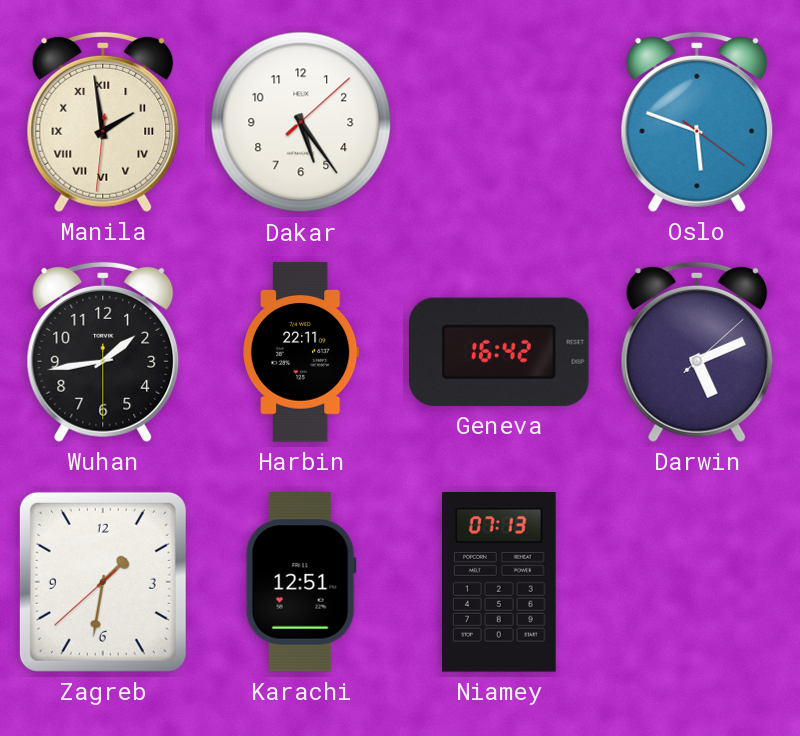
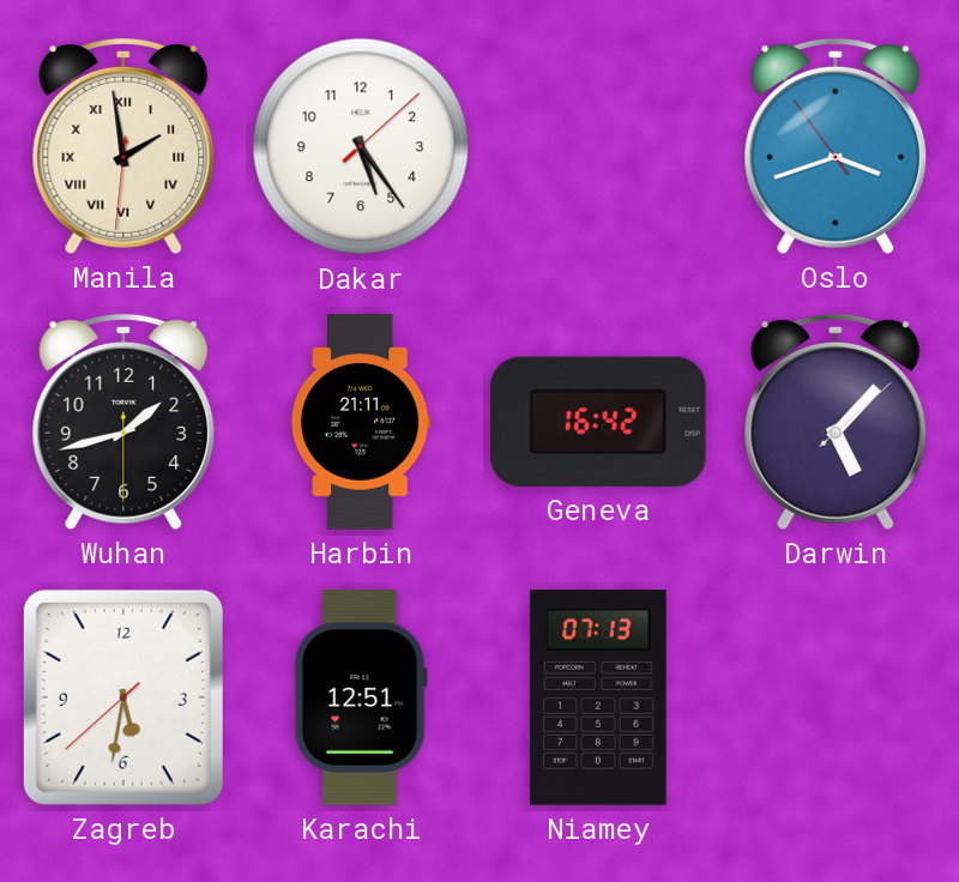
Oslo: 5:48 -> 3:41
Wuhan: 1:43 -> 1:42
Harbin: 22:11 -> 21:11
Darwin: 5:11 -> 5:07
Zagreb: 1:31 -> 5:31
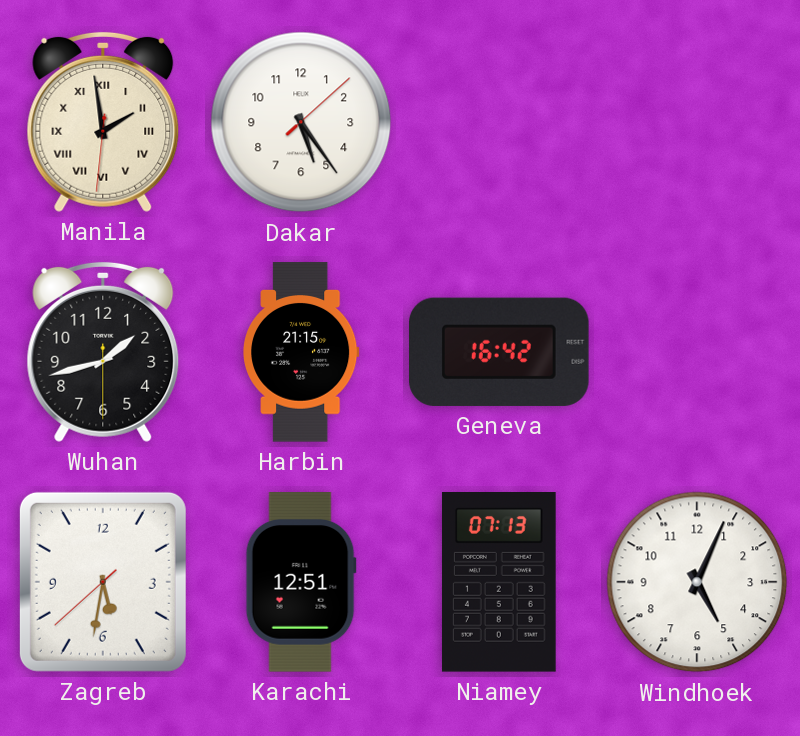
Oslo: 3:41 -> none
Harbin: 21:11 -> 21:15
Darwin: 5:07 -> none
Windhoek: none -> 5:04
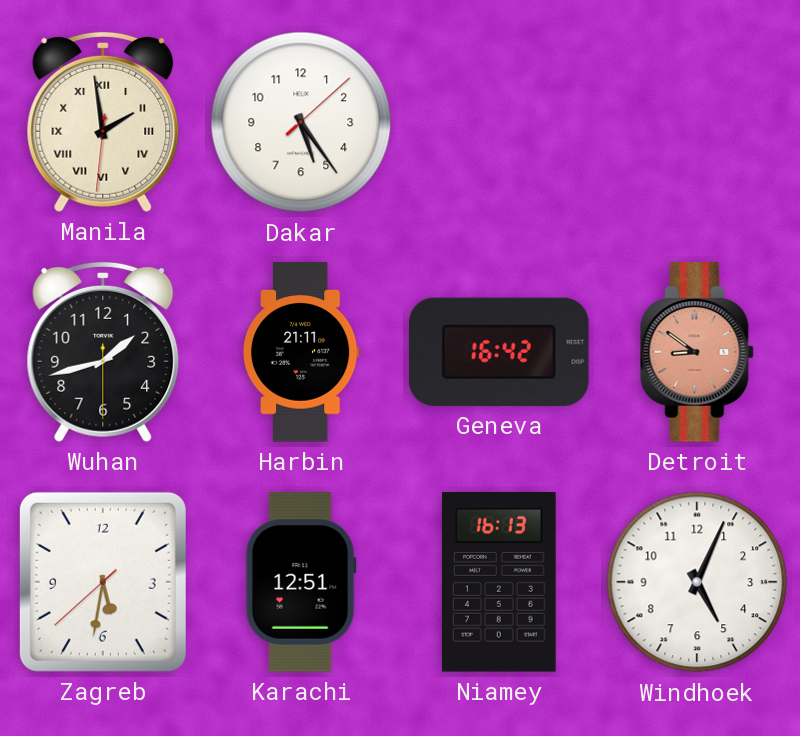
Harbin: 21:15 -> 21:11
Detroit: none -> 8:51
Niamey: 07:13 -> 16:13
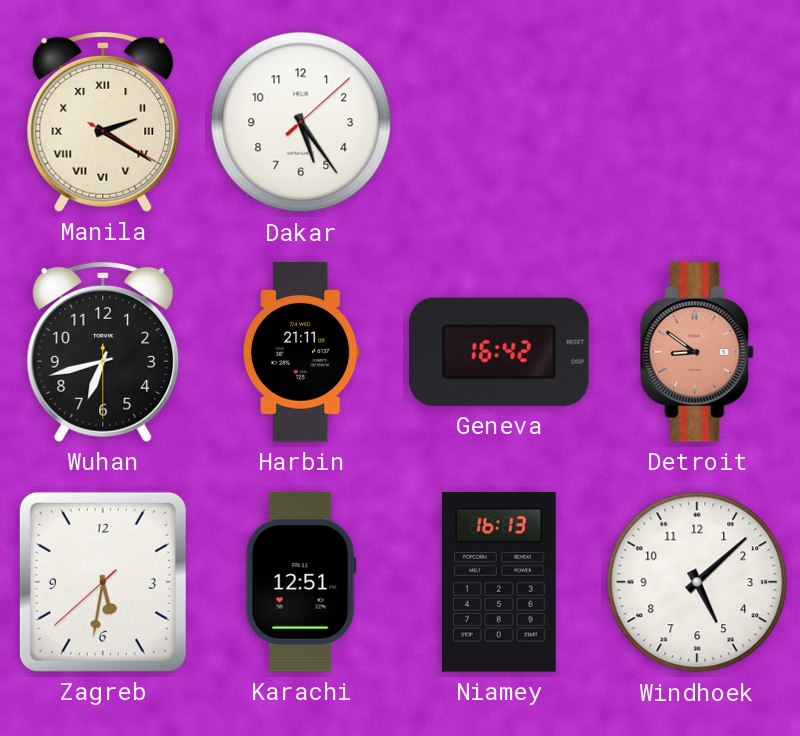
Manila: 1:58 -> 2:20
Wuhan: 1:42 -> 6:42
Windhoek: 5:04 -> 5:08
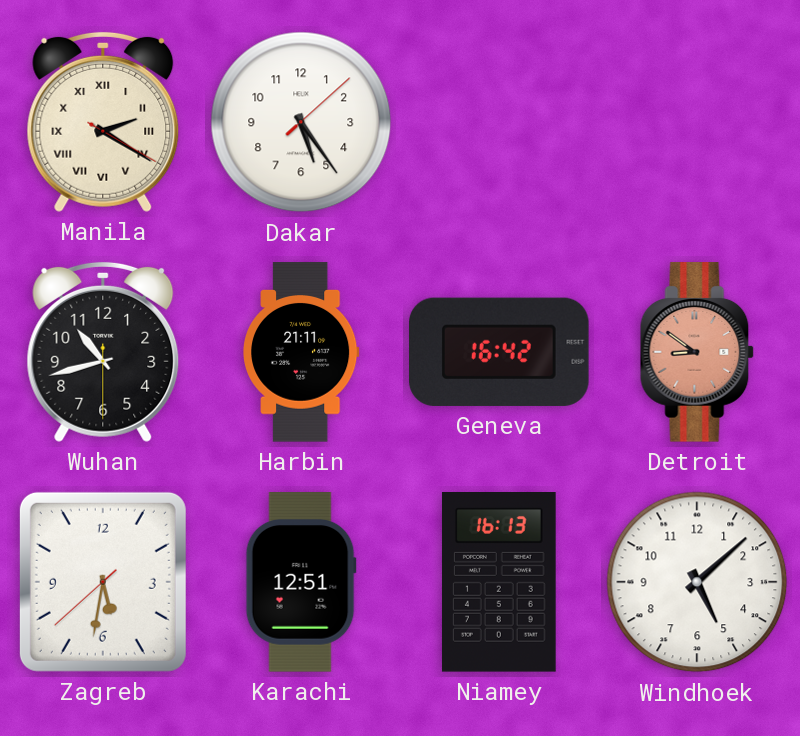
Wuhan: 6:42 -> 10:42
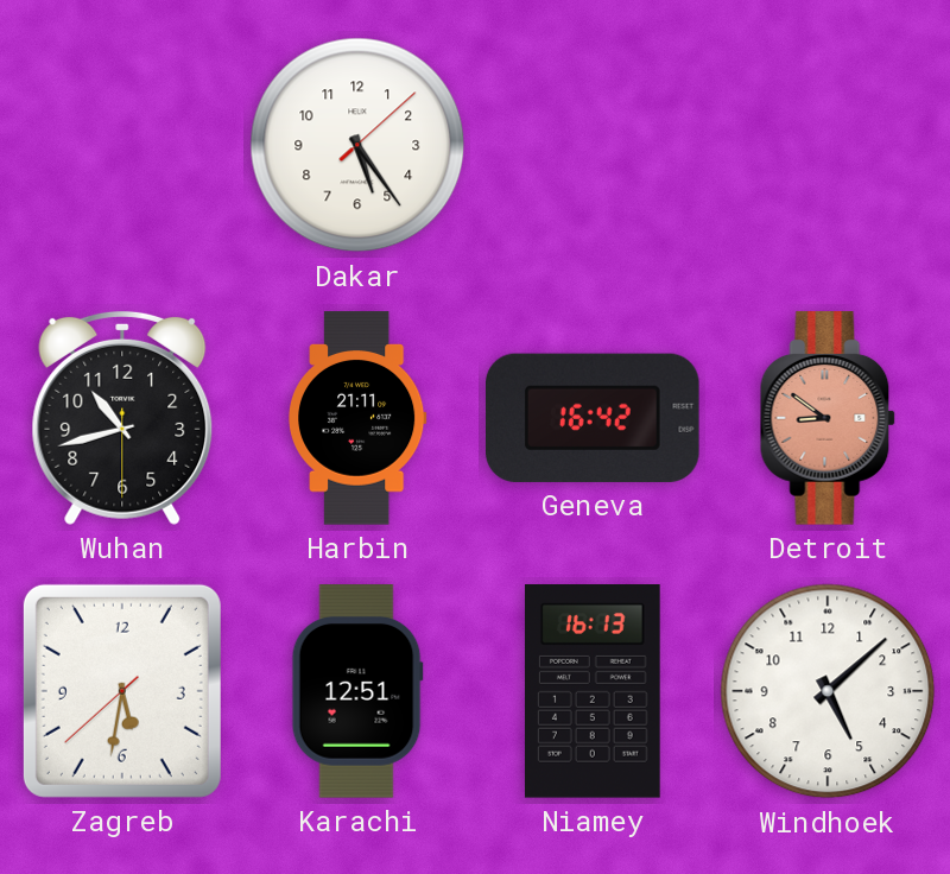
Manila: 2:20 -> none
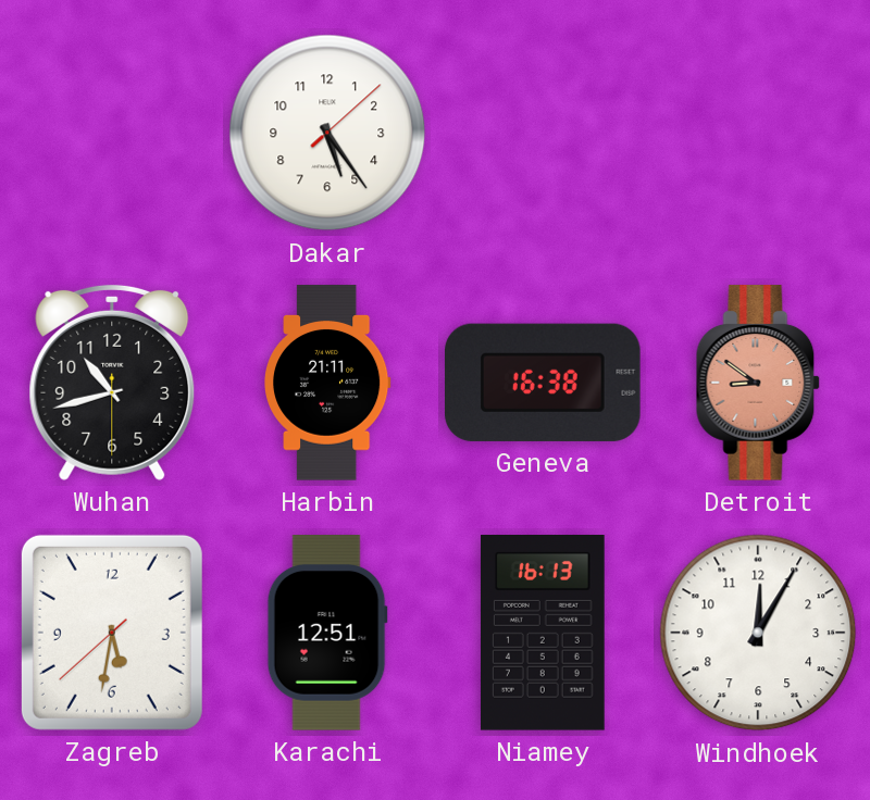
Geneva: 16:42 -> 16:38
Windhoek: 5:08 -> 12:05
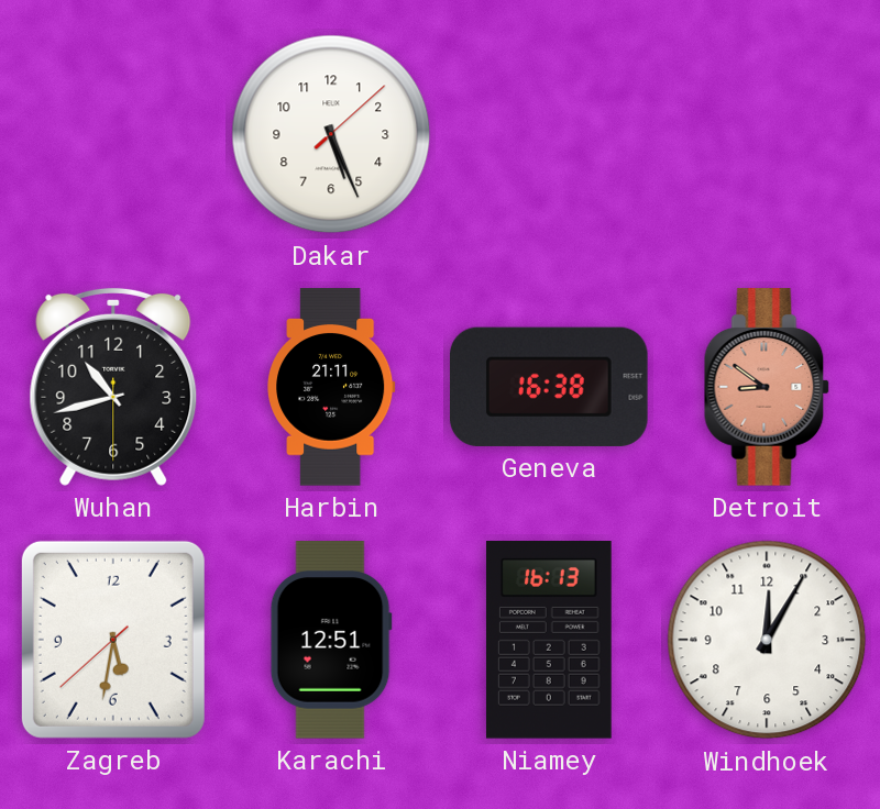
Dakar: 5:24 -> 5:26
